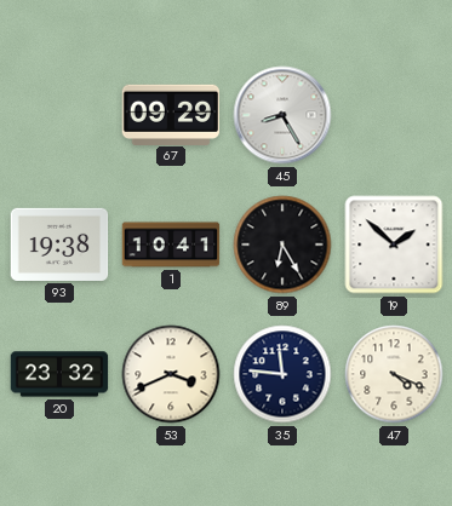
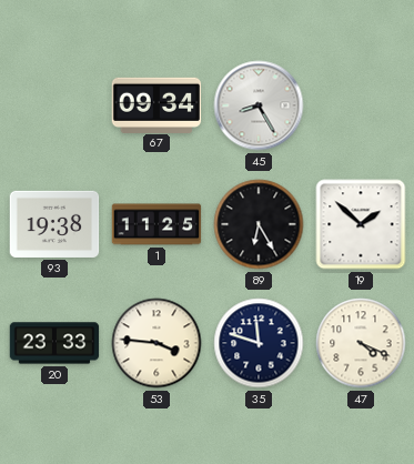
67: 09:29 -> 09:34
1: 10:41 -> 11:25
20: 23:32 -> 23:33
53: 3:41 -> 3:46
35: 11:46 -> 11:48
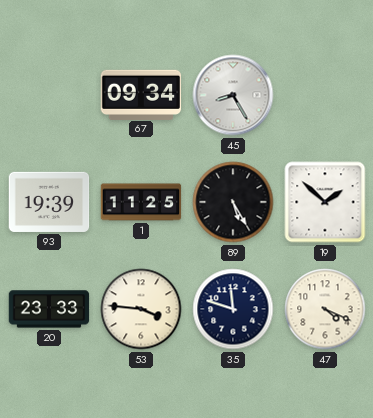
93: 19:38 -> 19:39
89: 6:25 -> 5:25
